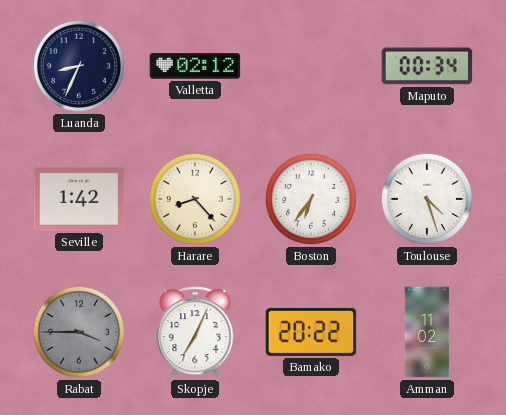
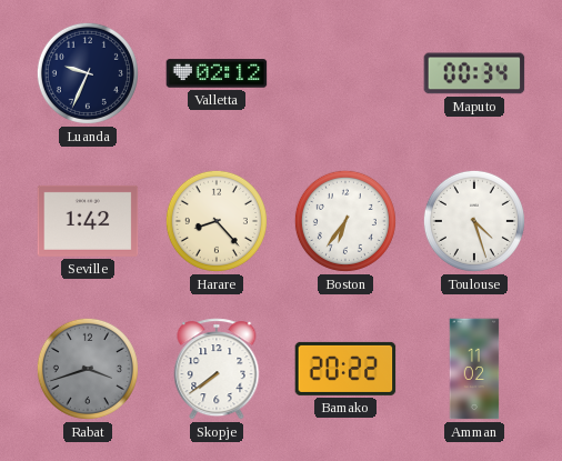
Luanda: 8:34 -> 9:34
Rabat: 3:45 -> 3:42
Skopje: 7:04 -> 7:39
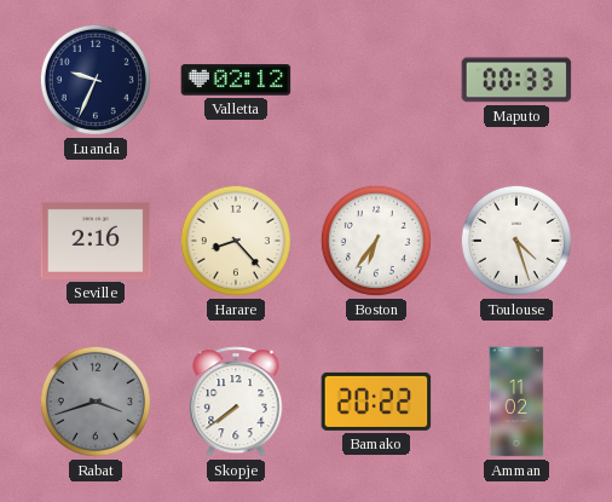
Maputo: 00:34 -> 00:33
Seville: 1:42 -> 2:16
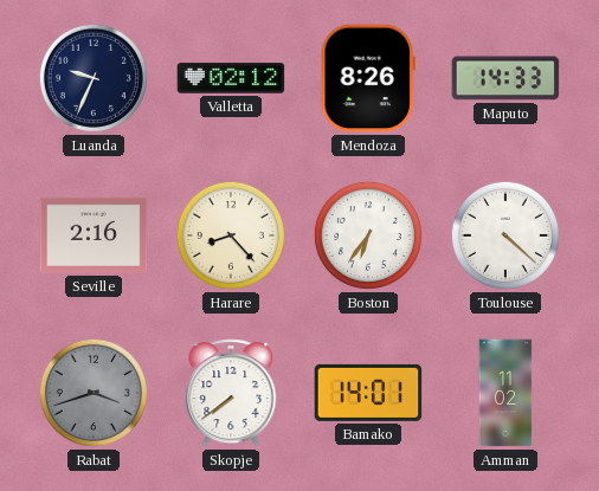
Mendoza: none -> 8:26
Maputo: 00:33 -> 14:33
Toulouse: 4:27 -> 4:22
Bamako: 20:22 -> 14:01
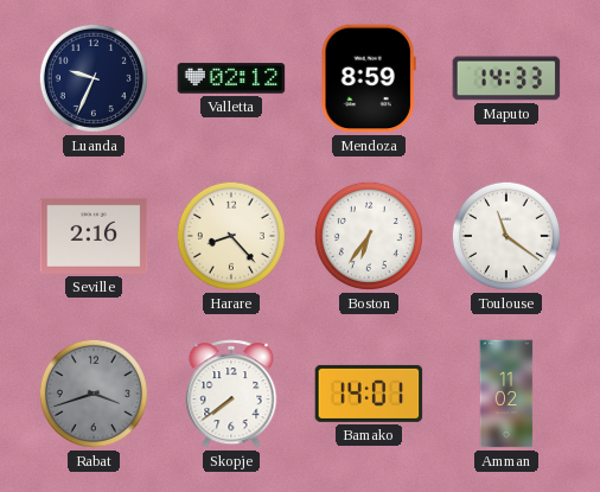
Mendoza: 8:26 -> 8:59
Toulouse: 4:22 -> 11:21
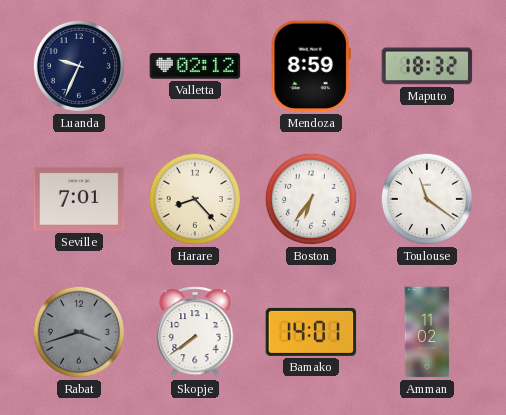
Maputo: 14:33 -> 18:32
Seville: 2:16 -> 7:01
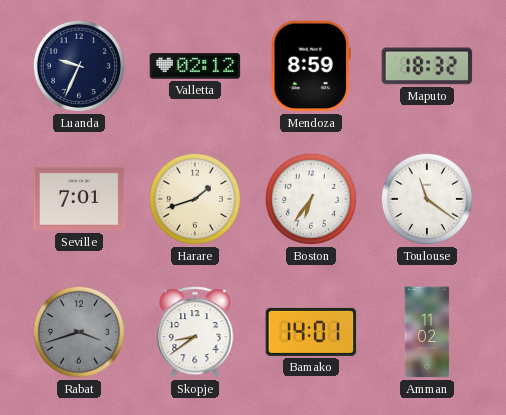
Harare: 8:23 -> 1:42
Skopje: 7:39 -> 8:39
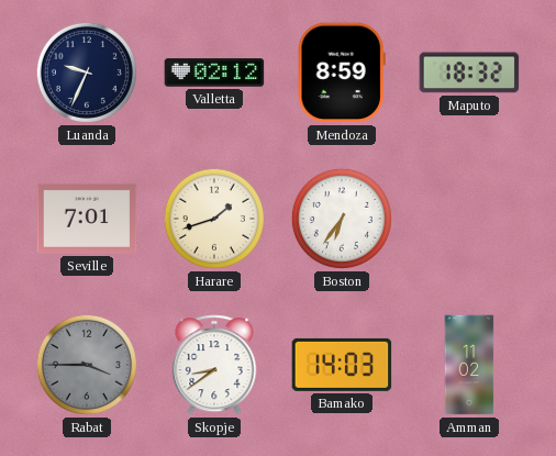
Toulouse: 11:21 -> none
Rabat: 3:42 -> 3:45
Bamako: 14:01 -> 14:03
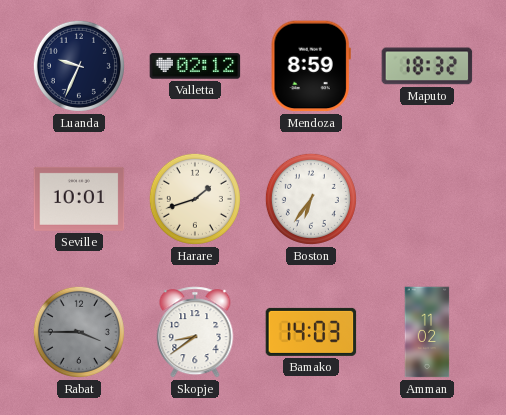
Seville: 7:01 -> 10:01
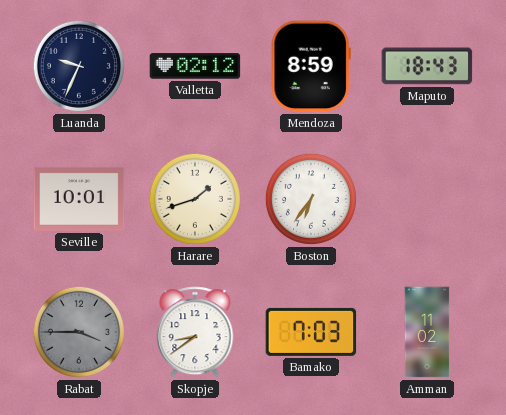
Maputo: 18:32 -> 18:43
Bamako: 14:03 -> 7:03
